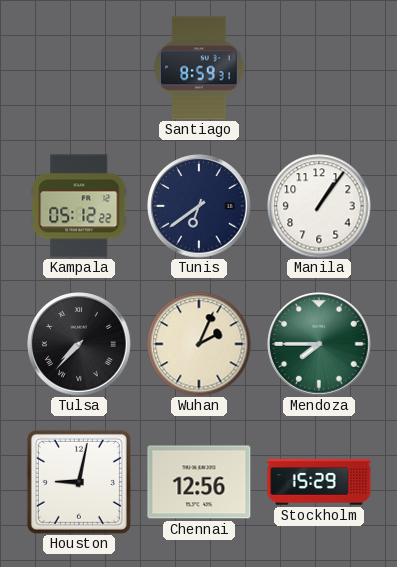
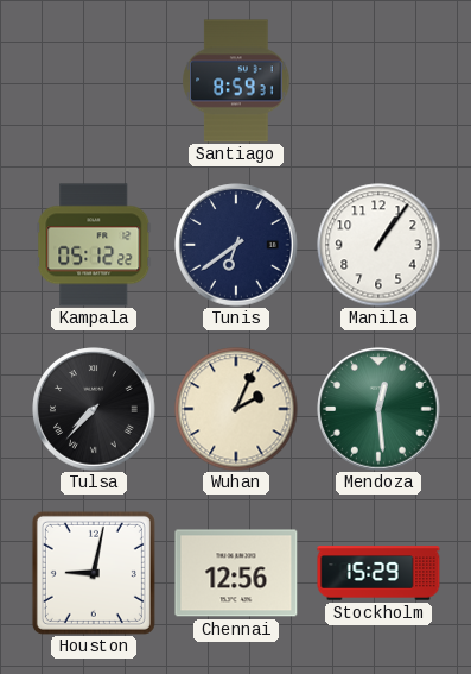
Mendoza: 7:45 -> 12:29
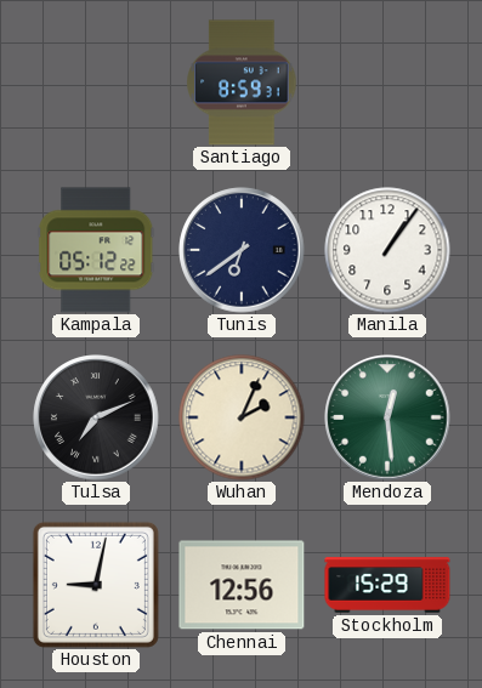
Tulsa: 7:37 -> 7:11
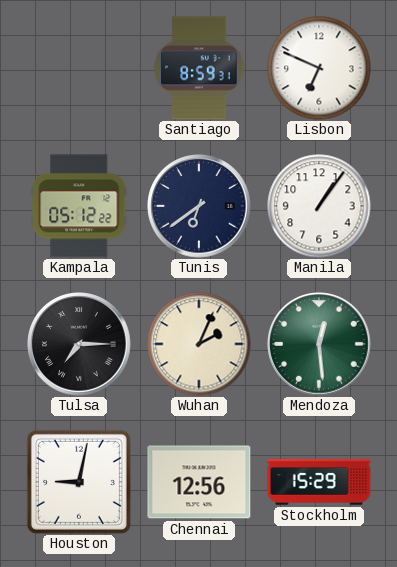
Lisbon: none -> 6:49
Tulsa: 7:11 -> 7:15
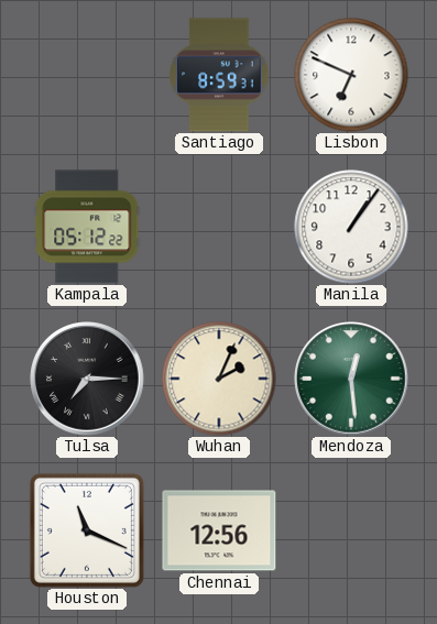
Tunis: 6:39 -> none
Houston: 9:02 -> 11:19
Stockholm: 15:29 -> none
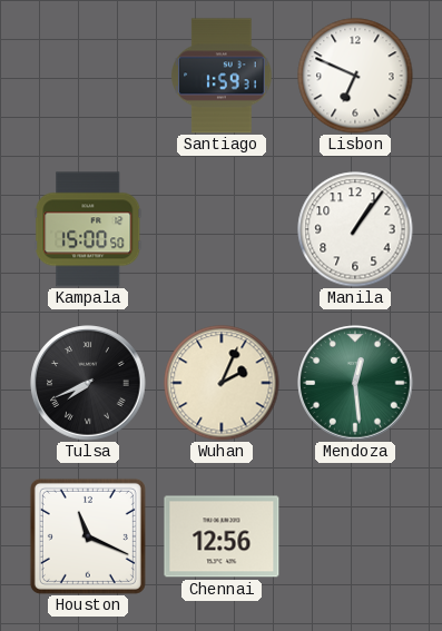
Santiago: 8:59 -> 1:59
Kampala: 05:12 -> 15:00
Tulsa: 7:15 -> 7:41
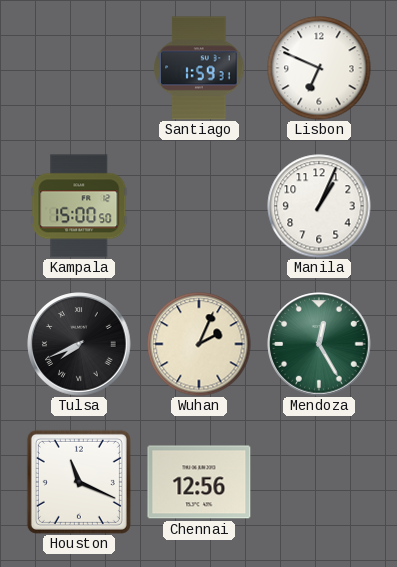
Manila: 1:06 -> 1:04
Mendoza: 12:29 -> 12:25
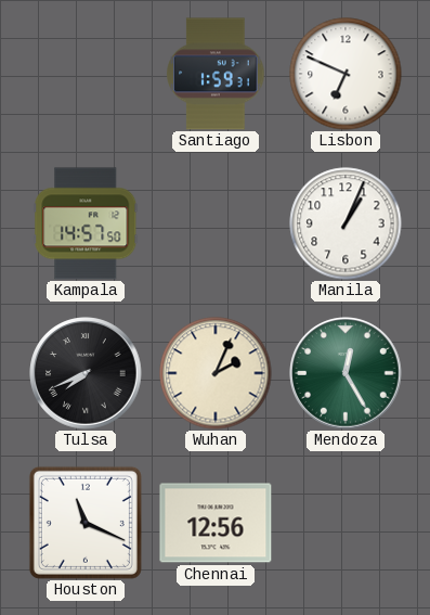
Kampala: 15:00 -> 14:57
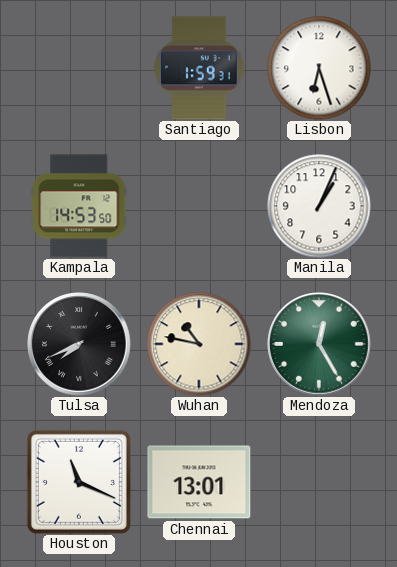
Lisbon: 6:49 -> 6:27
Kampala: 14:57 -> 14:53
Wuhan: 2:04 -> 10:47
Chennai: 12:56 -> 13:01
